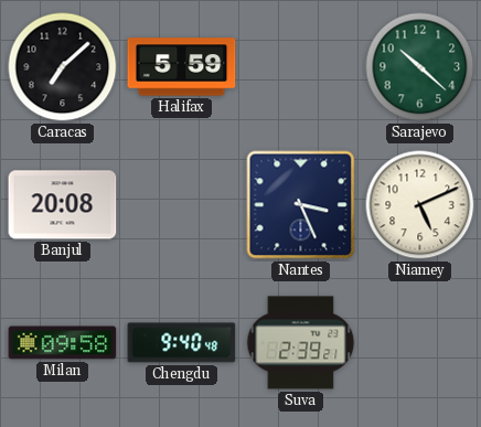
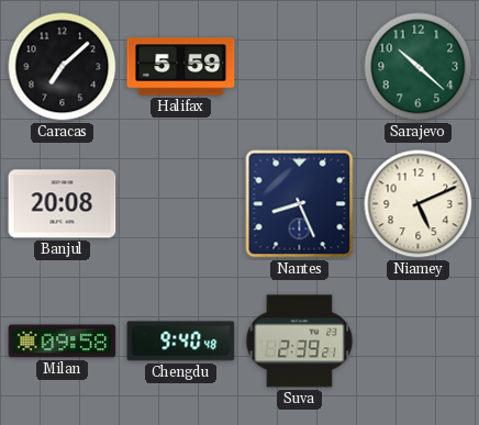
Nantes: 3:26 -> 8:26
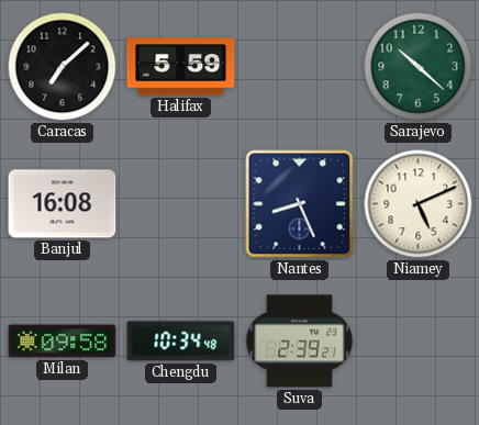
Banjul: 20:08 -> 16:08
Chengdu: 9:40 -> 10:34
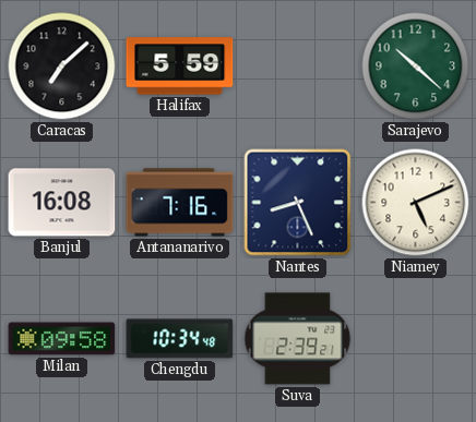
Antananarivo: none -> 7:16
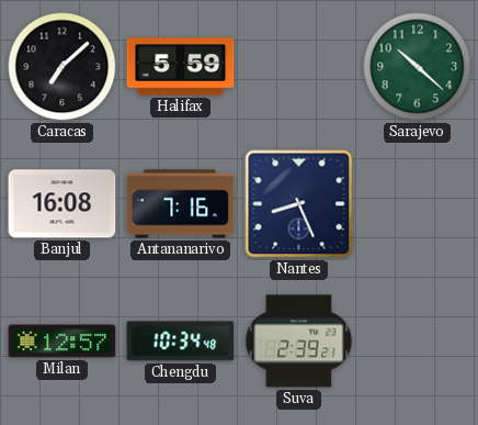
Niamey: 5:11 -> none
Milan: 09:58 -> 12:57
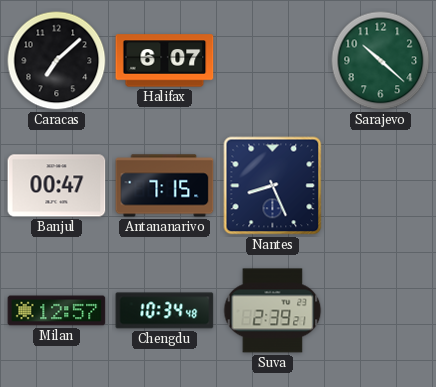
Halifax: 5:59 -> 6:07
Banjul: 16:08 -> 00:47
Antananarivo: 7:16 -> 7:15
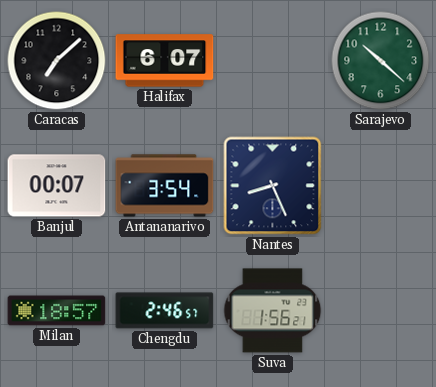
Banjul: 00:47 -> 00:07
Antananarivo: 7:15 -> 3:54
Milan: 12:57 -> 18:57
Chengdu: 10:34 -> 2:46
Suva: 2:39 -> 1:56
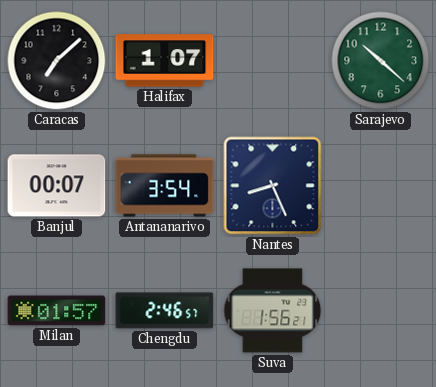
Halifax: 6:07 -> 1:07
Milan: 18:57 -> 01:57
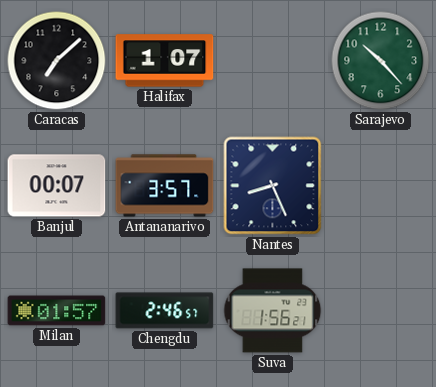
Sarajevo: 10:22 -> 10:23
Antananarivo: 3:54 -> 3:57
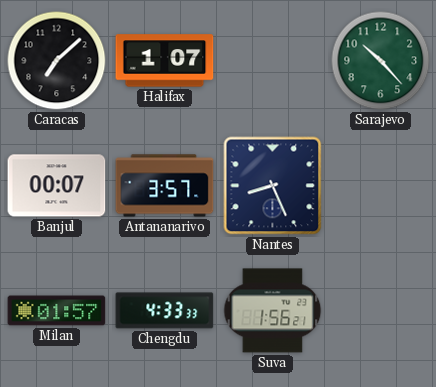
Chengdu: 2:46 -> 4:33
